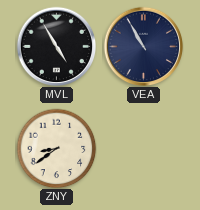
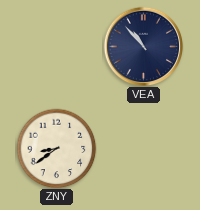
MVL: 4:55 -> none
VEA: 10:55 -> 10:53
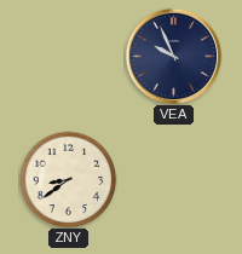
VEA: 10:53 -> 9:56
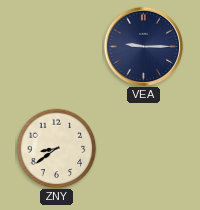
VEA: 9:56 -> 9:15
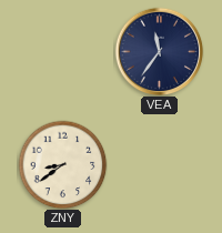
VEA: 9:15 -> 11:36
